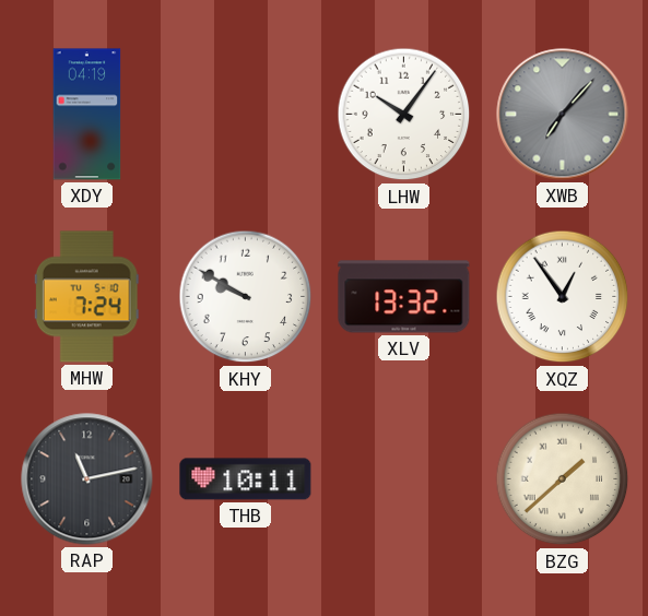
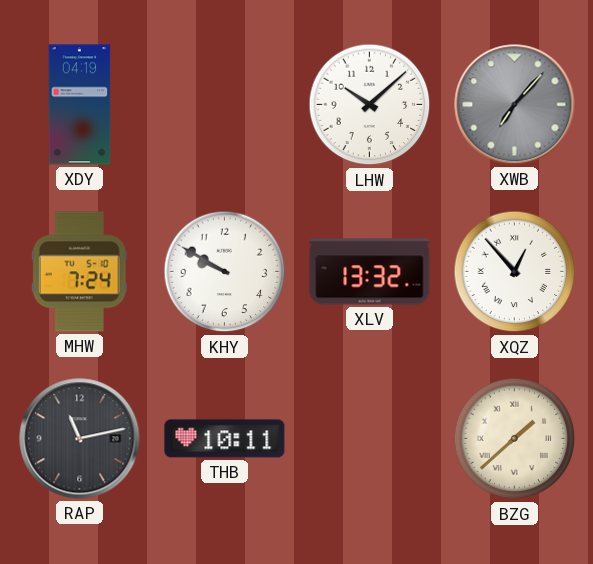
LHW: 10:06 -> 10:08
XQZ: 12:54 -> 12:53
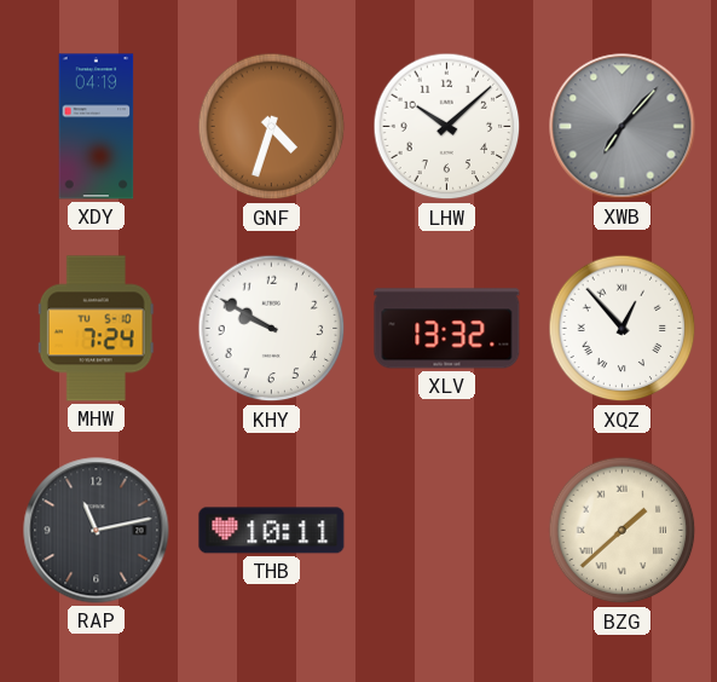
GNF: none -> 4:33
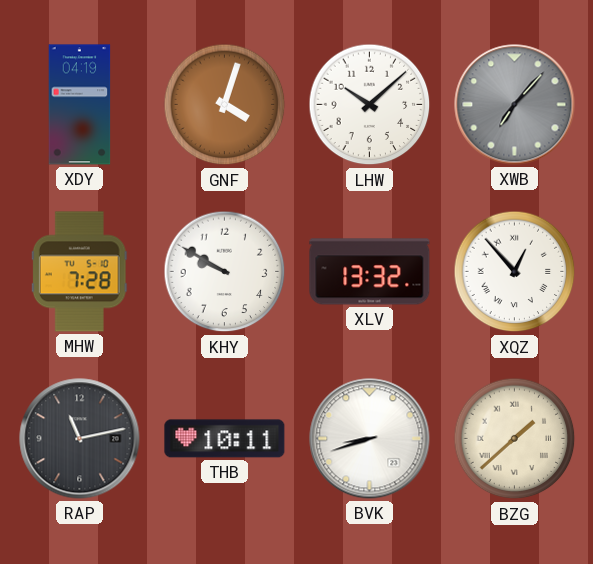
GNF: 4:33 -> 4:03
MHW: 7:24 -> 7:28
BVK: none -> 8:42
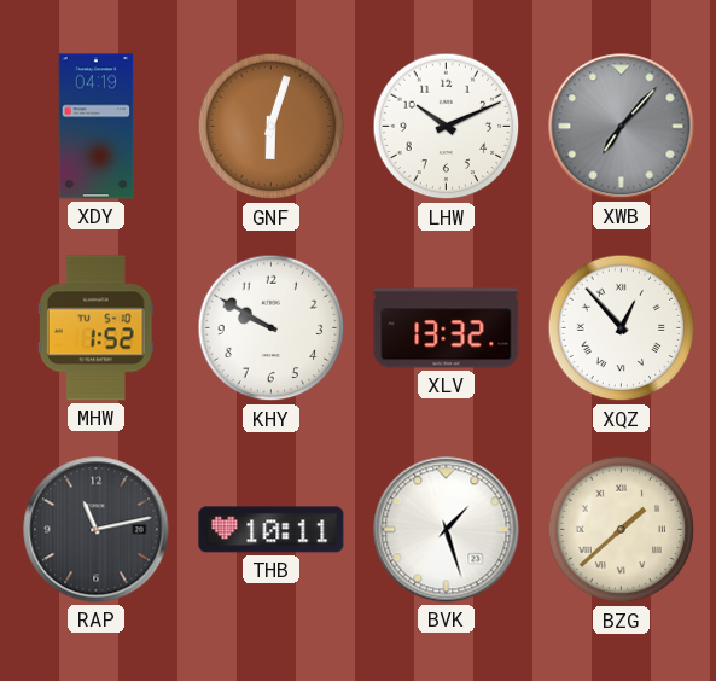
GNF: 4:03 -> 6:03
LHW: 10:08 -> 10:11
MHW: 7:28 -> 1:52
BVK: 8:42 -> 1:27
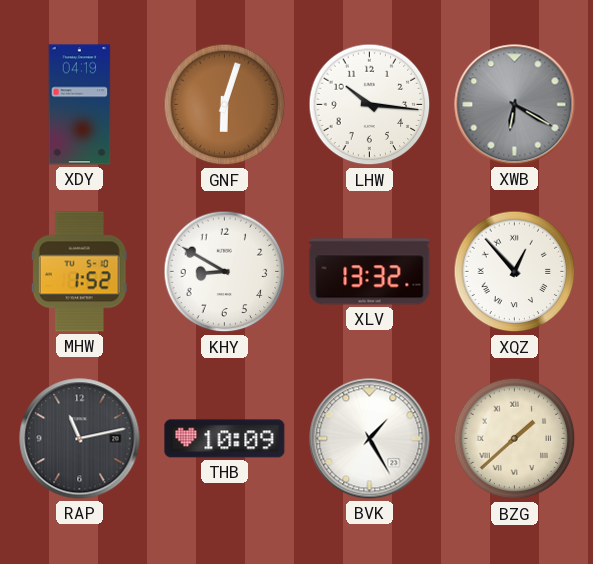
LHW: 10:11 -> 10:16
XWB: 7:07 -> 6:20
KHY: 9:50 -> 8:50
THB: 10:11 -> 10:09
BVK: 1:27 -> 1:25
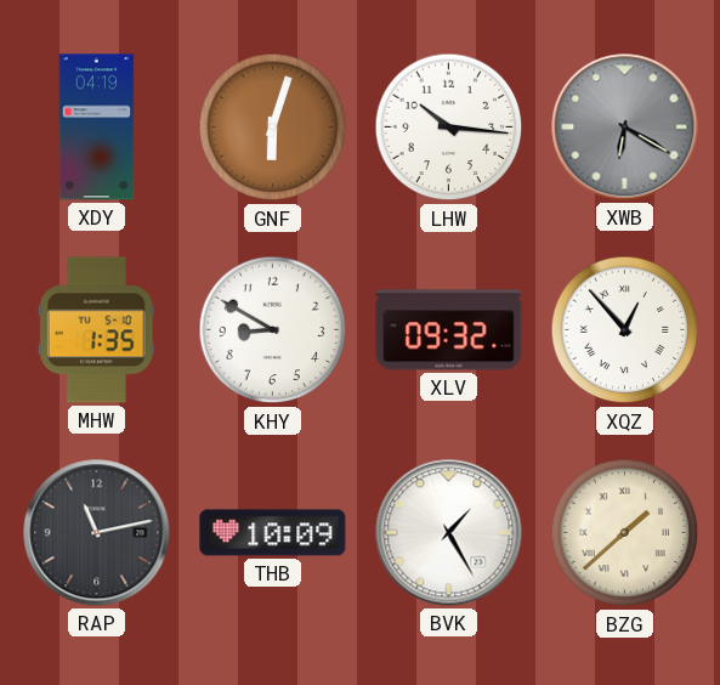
MHW: 1:52 -> 1:35
XLV: 13:32 -> 09:32
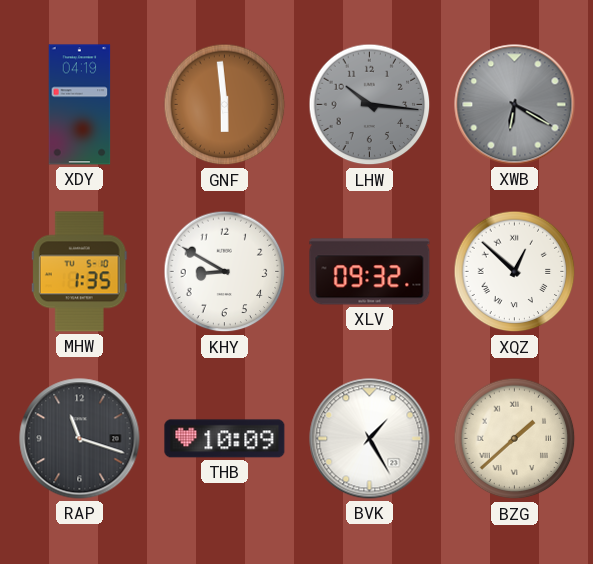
GNF: 6:03 -> 5:59
LHW dial: white -> grey
XQZ: 12:53 -> 12:52
RAP: 11:13 -> 11:18
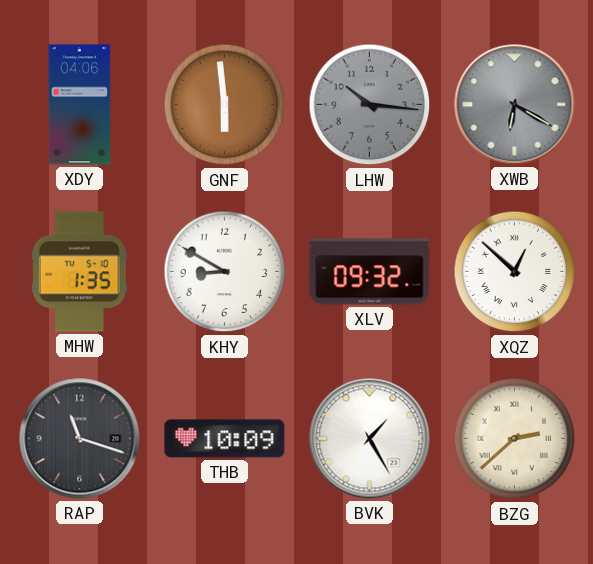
XDY: 04:19 -> 04:06
BZG: 1:38 -> 2:38
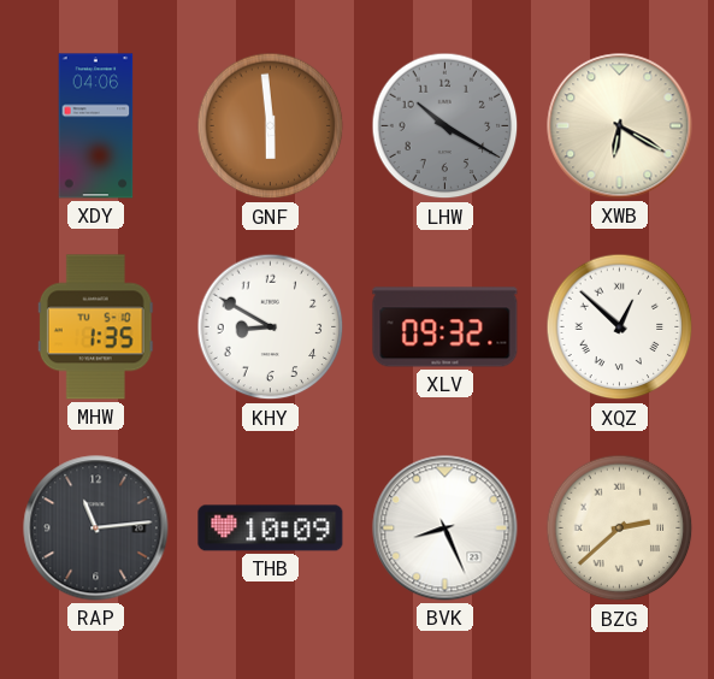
LHW: 10:16 -> 10:20
XWB dial: grey -> cream
RAP: 11:18 -> 11:14
BVK: 1:25 -> 8:26
